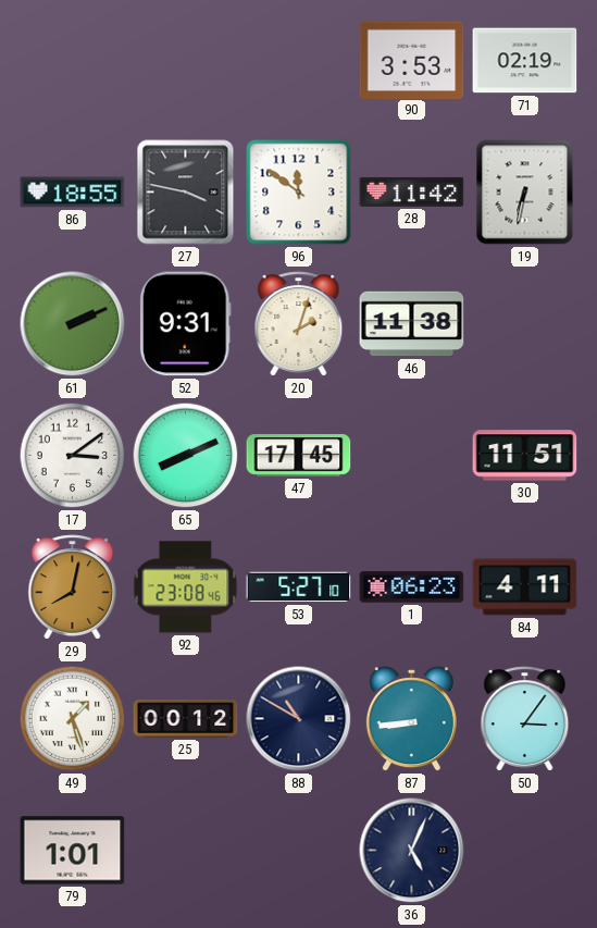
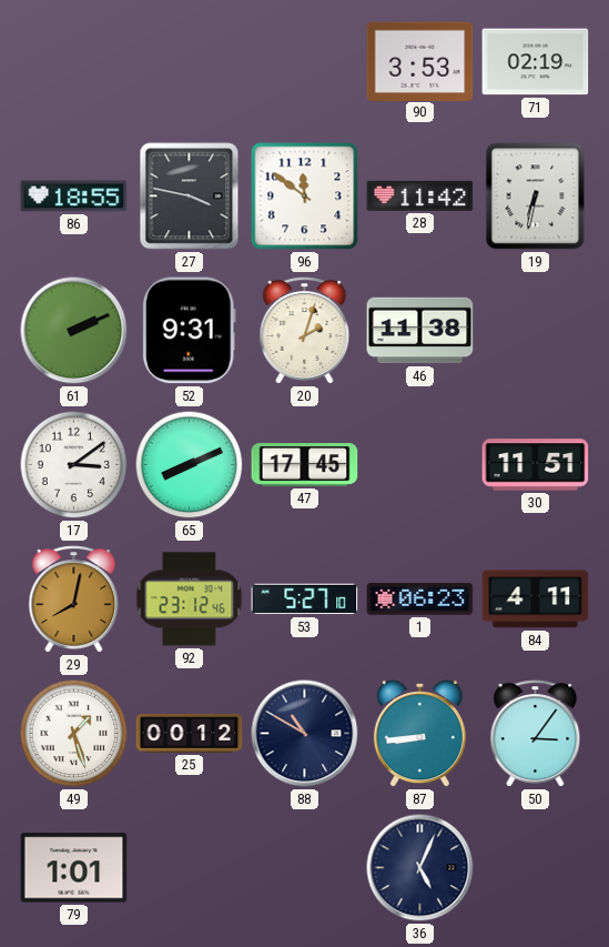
92: 23:08 -> 23:12
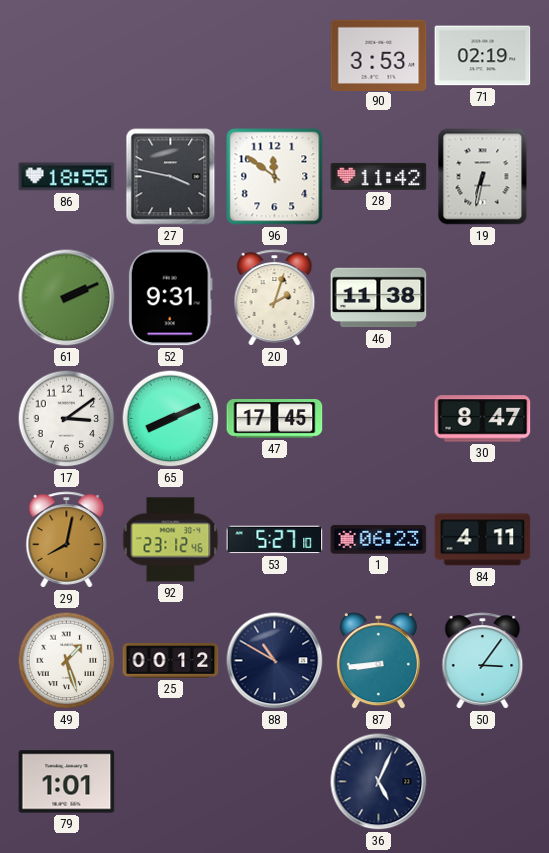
30: 11:51 -> 8:47
